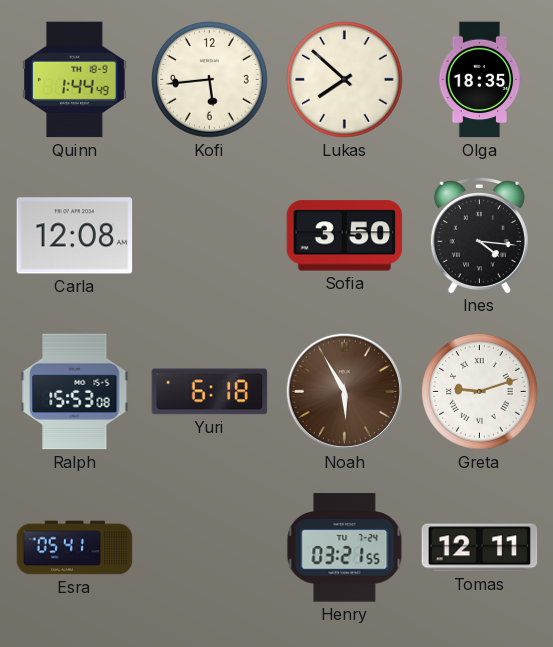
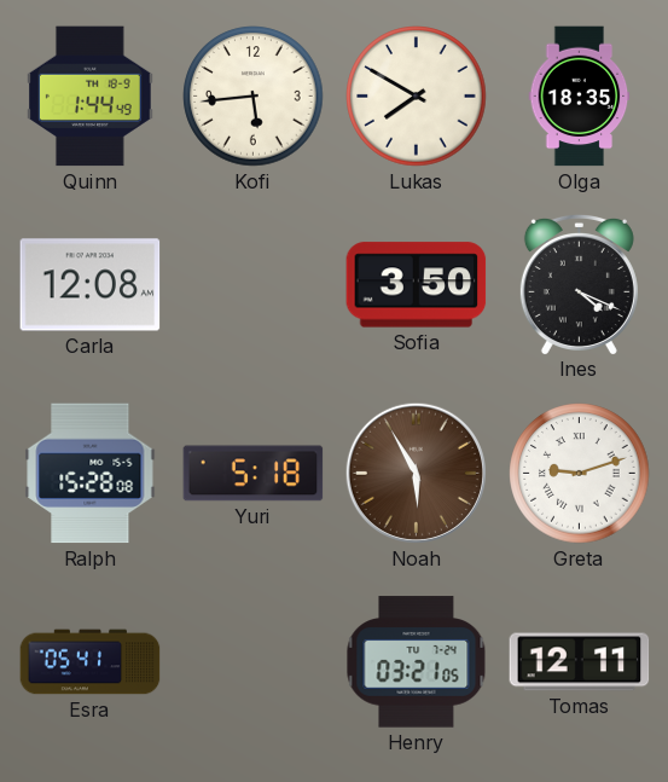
Lukas: 7:52 -> 7:50
Ines: 4:16 -> 4:19
Ralph: 15:53 -> 15:28
Yuri: 6:18 -> 5:18
Henry: 03:21:55 -> 03:21:05
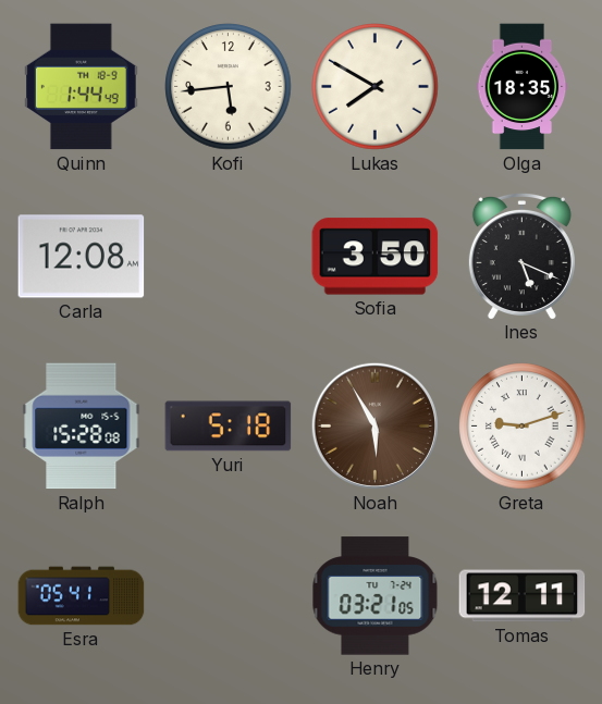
Ines: 4:19 -> 5:19
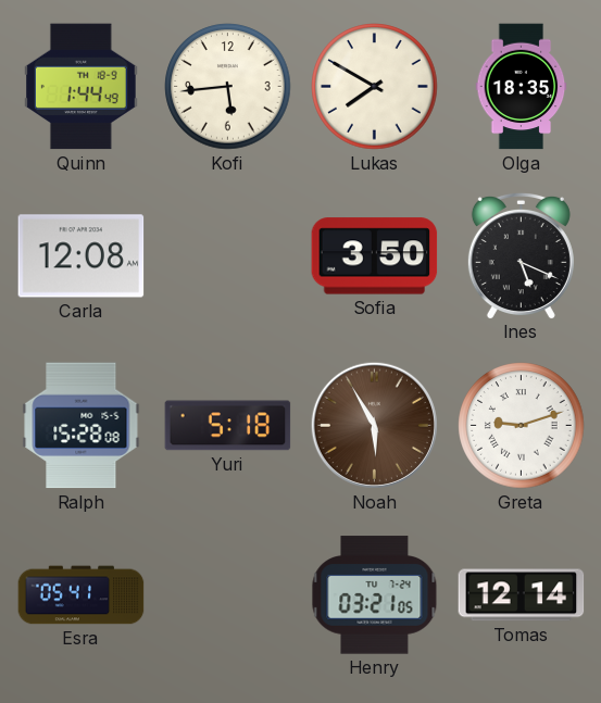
Tomas: 12:11 -> 12:14
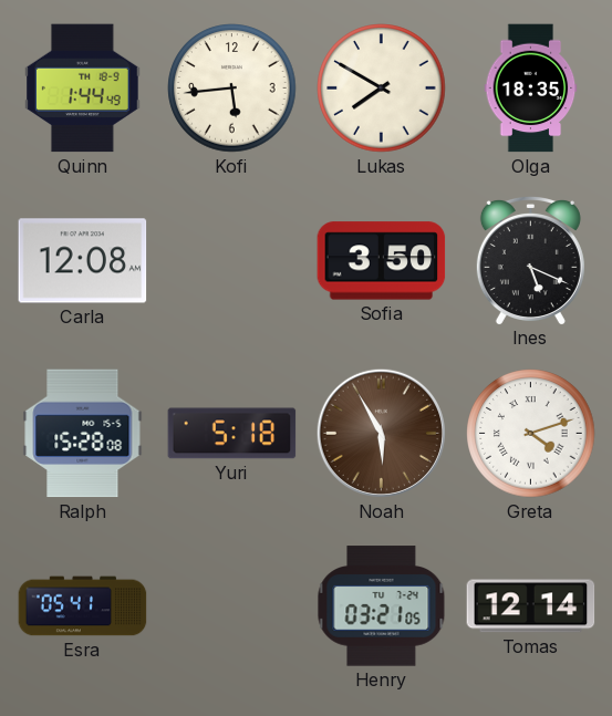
Greta: 9:12 -> 4:12
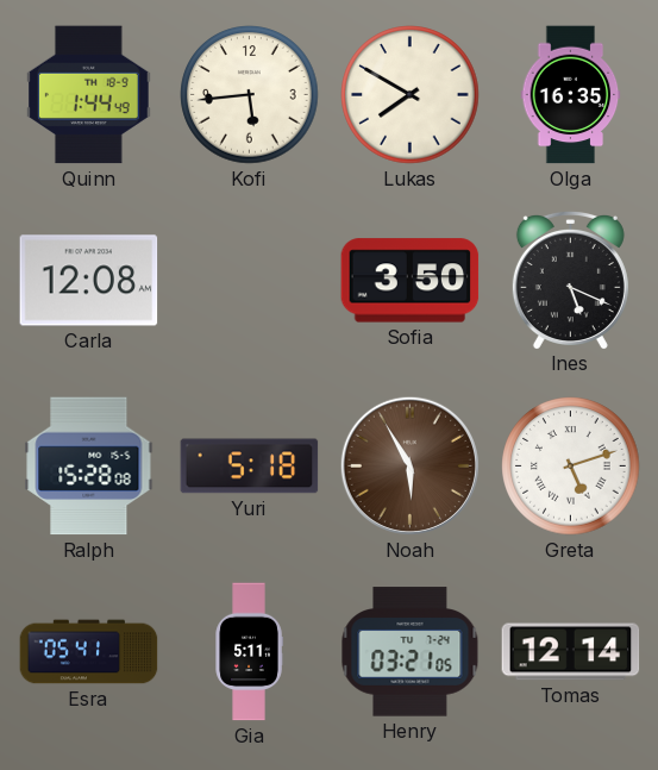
Olga: 18:35 -> 16:35
Greta: 4:12 -> 5:12
Gia: none -> 5:11
